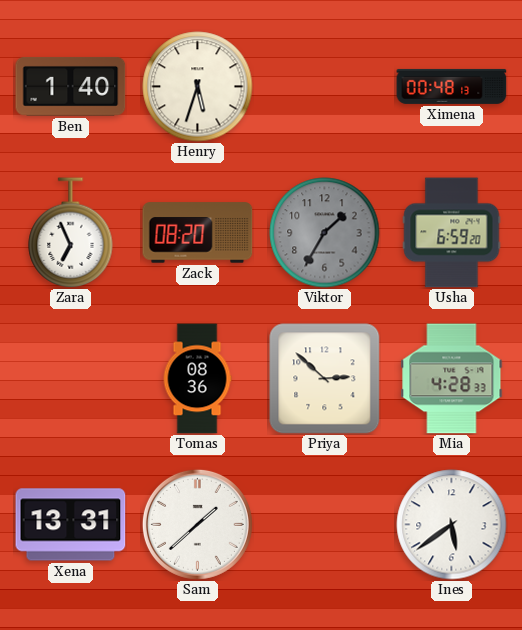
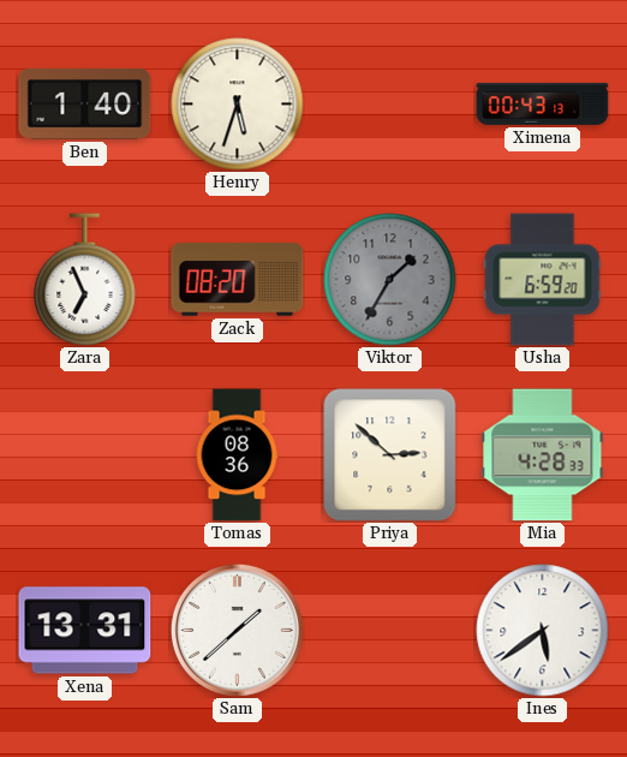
Ximena: 00:48 -> 00:43
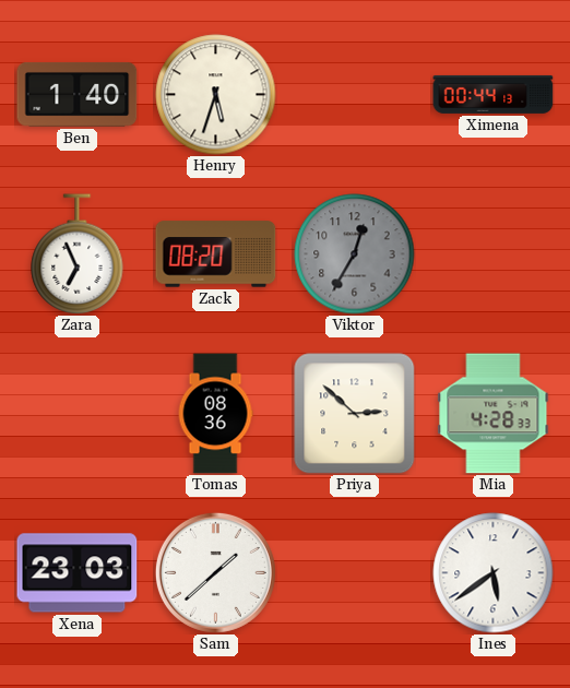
Ximena: 00:43 -> 00:44
Viktor: 1:35 -> 12:35
Usha: 6:59 -> none
Xena: 13:31 -> 23:03
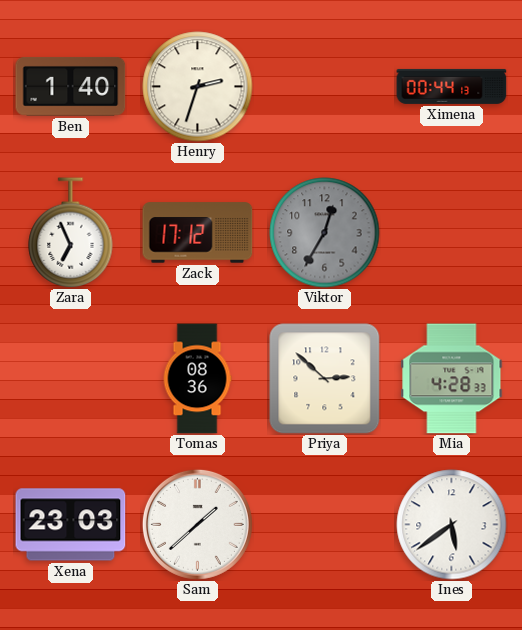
Henry: 5:33 -> 2:33
Zack: 08:20 -> 17:12
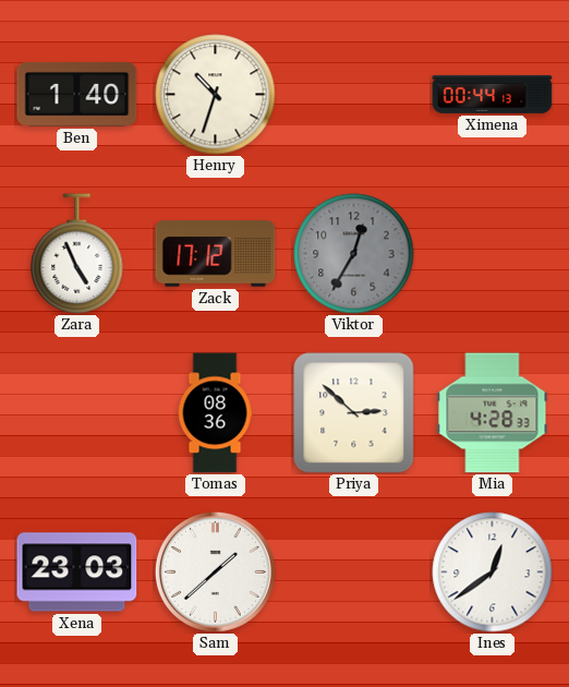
Henry: 2:33 -> 10:33
Zara: 6:56 -> 4:56
Ines: 5:39 -> 12:39
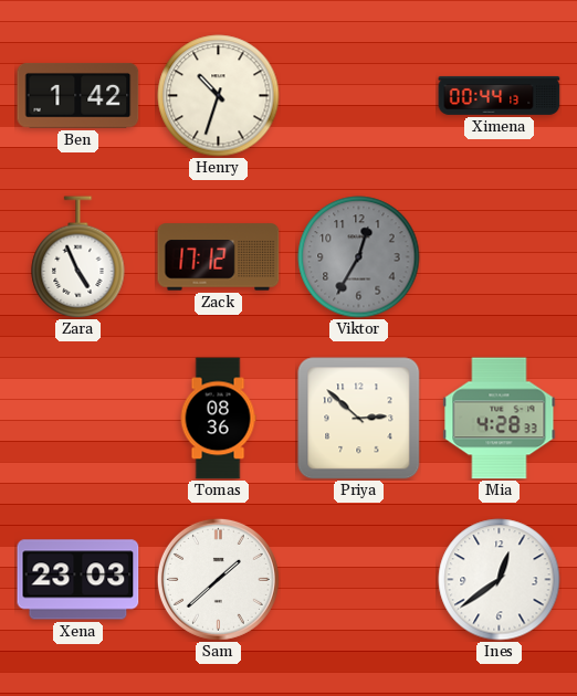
Ben: 1:40 -> 1:42
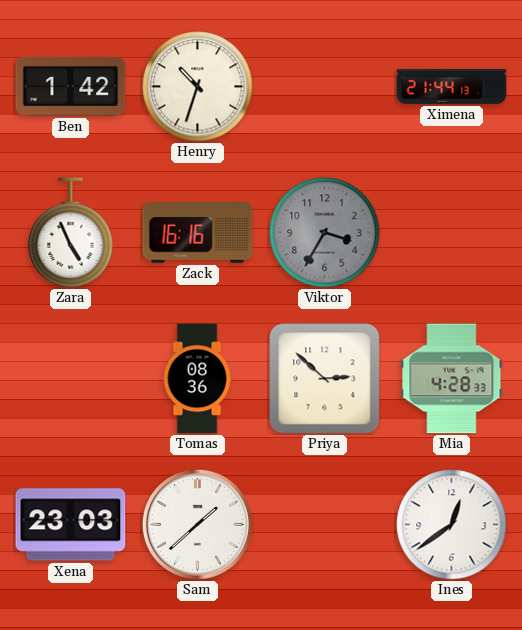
Ximena: 00:44 -> 21:44
Zack: 17:12 -> 16:16
Viktor: 12:35 -> 3:35
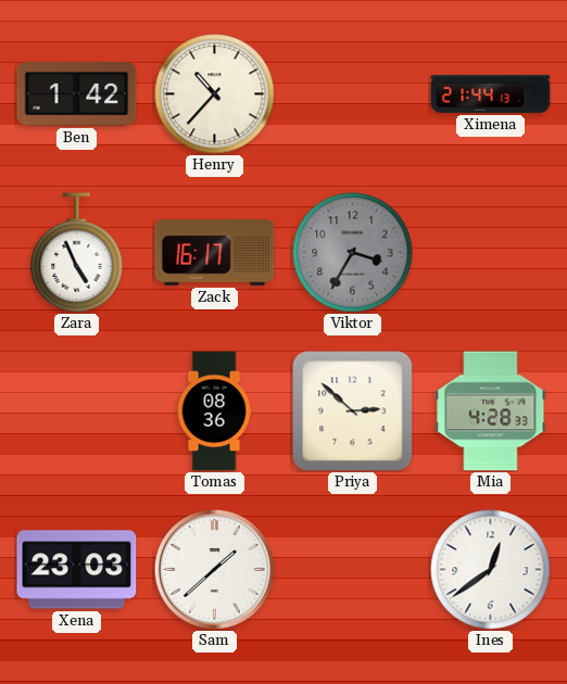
Henry: 10:33 -> 10:37
Zack: 16:16 -> 16:17
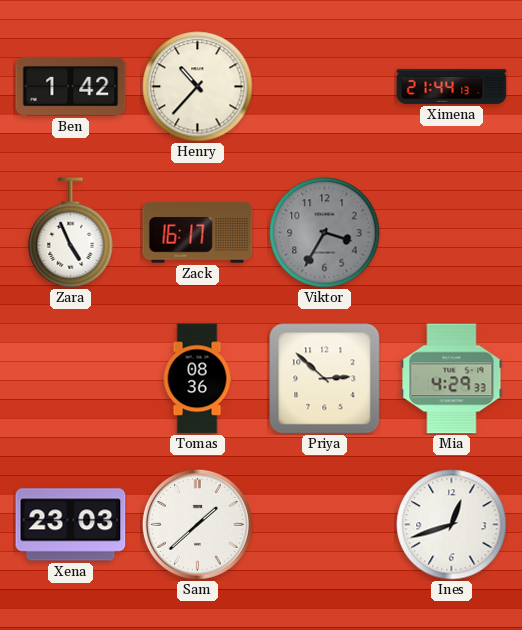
Mia: 4:28 -> 4:29
Ines: 12:39 -> 12:42
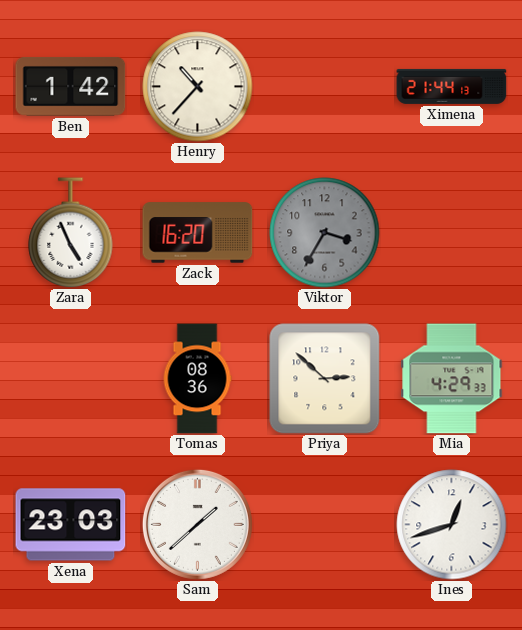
Zack: 16:17 -> 16:20
